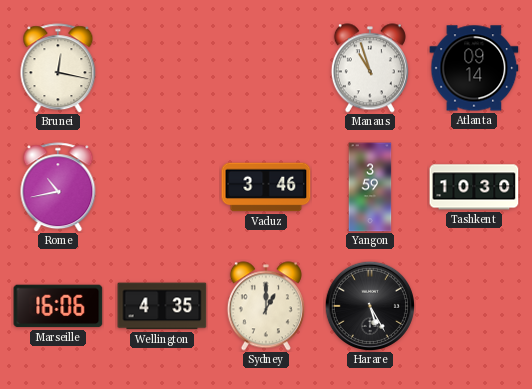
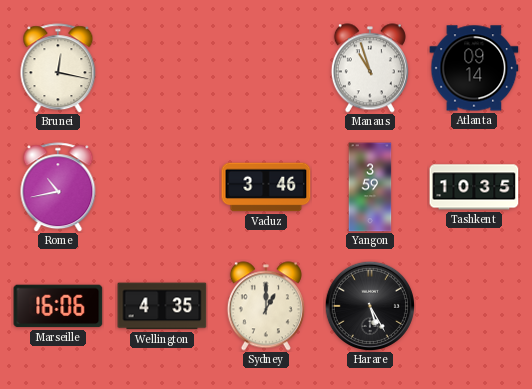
Tashkent: 10:30 -> 10:35
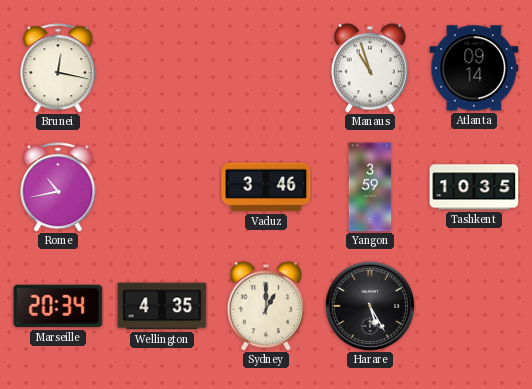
Marseille: 16:06 -> 20:34
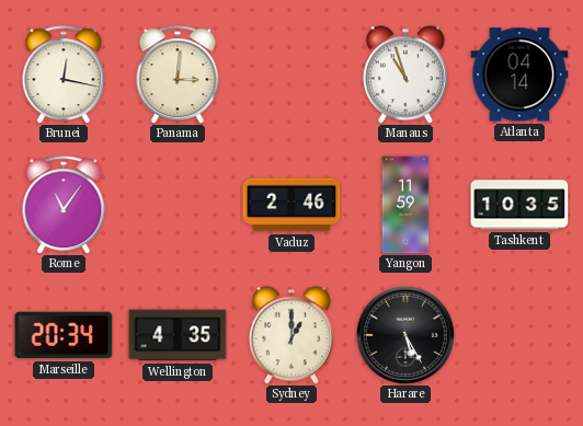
Panama: none -> 3:01
Atlanta: 09:14 -> 04:14
Rome: 10:43 -> 11:06
Vaduz: 3:46 -> 2:46
Yangon: 3:59 -> 11:59
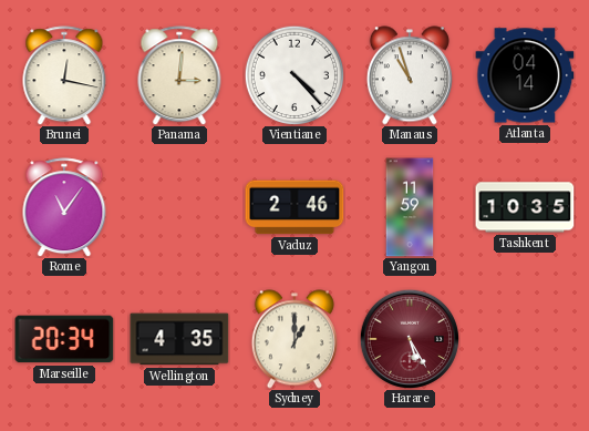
Vientiane: none -> 4:23
Harare dial: black -> burgundy
